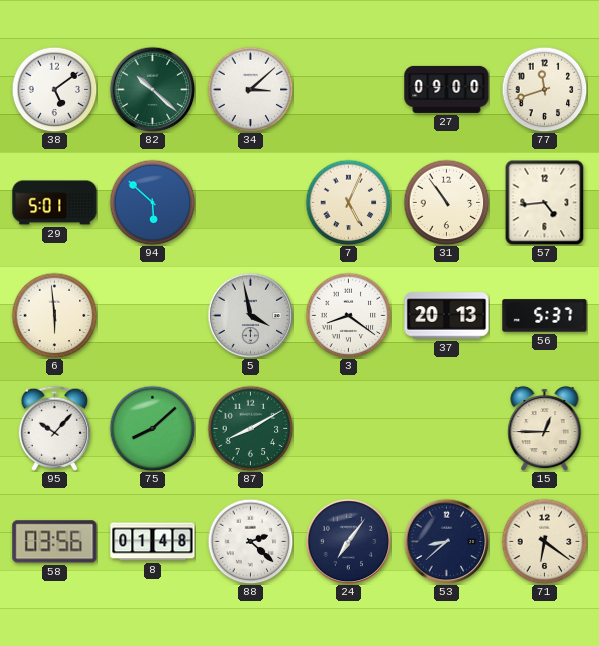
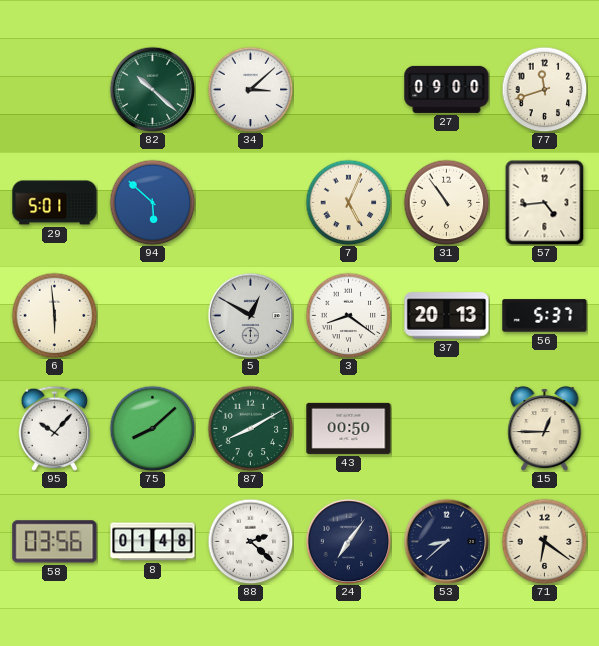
38: 5:09 -> none
5: 3:58 -> 12:50
43: none -> 00:50
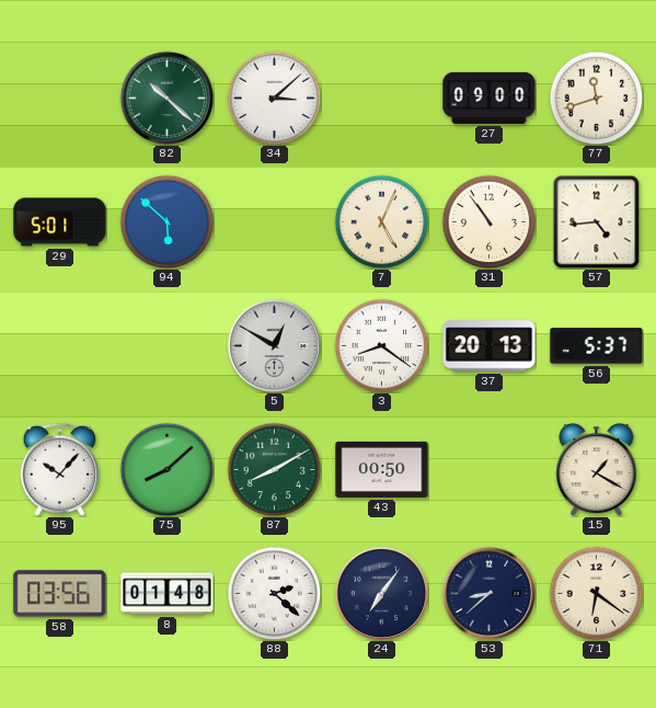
6: 5:59 -> none
15: 12:45 -> 1:20
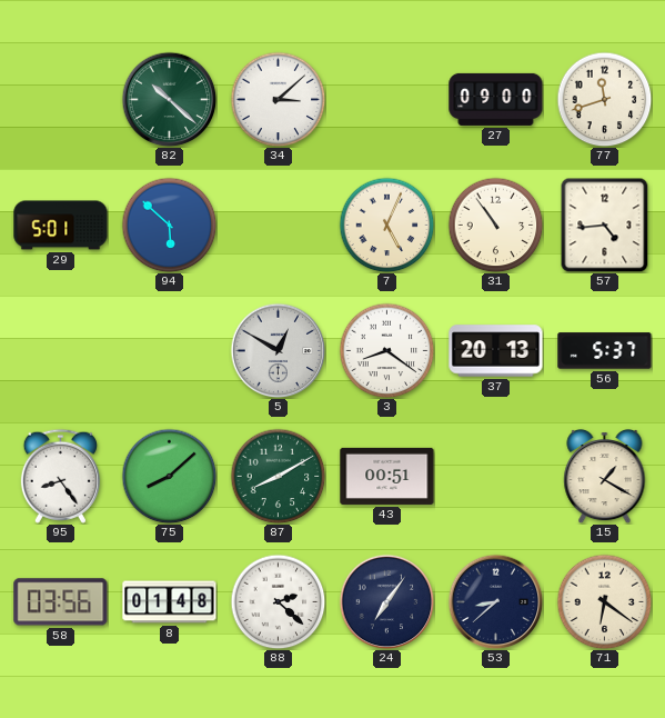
95: 10:07 -> 8:24
43: 00:50 -> 00:51
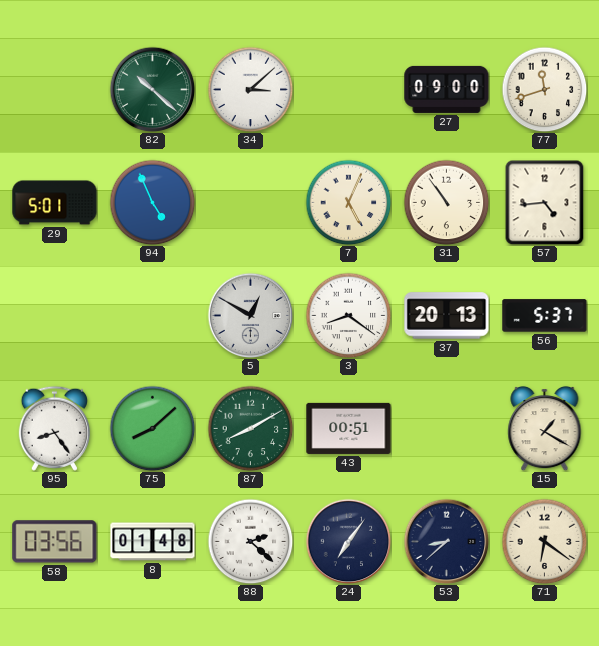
94: 5:52 -> 4:56
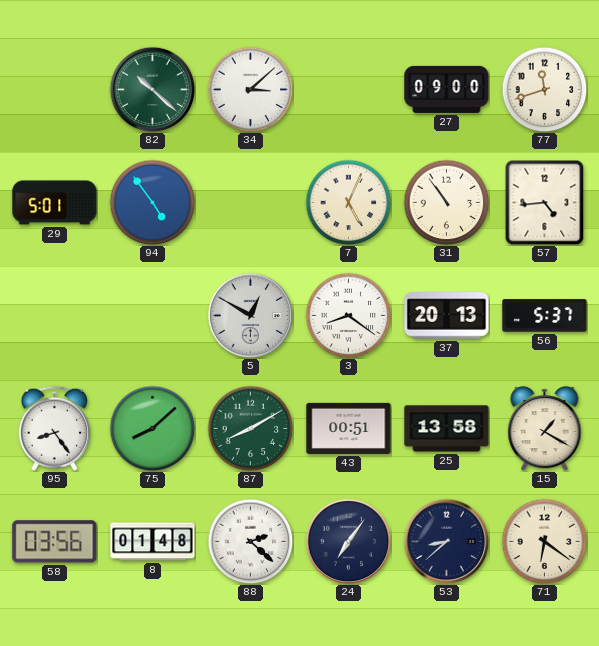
94: 4:56 -> 4:54
25: none -> 13:58
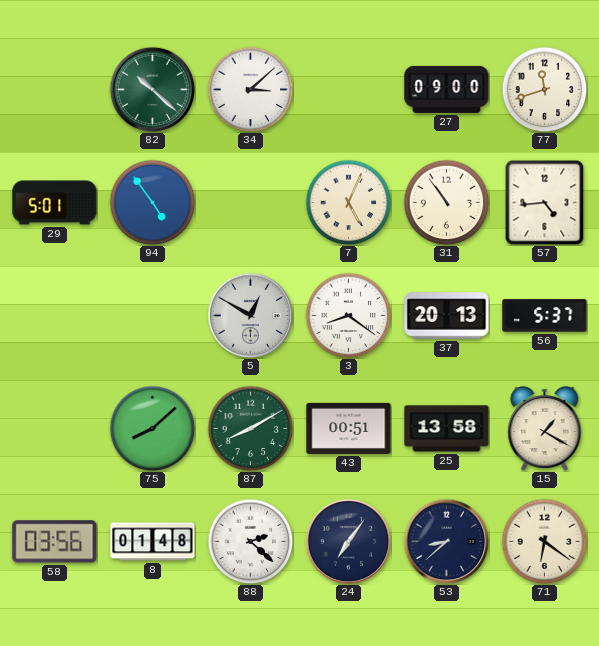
95: 8:24 -> none
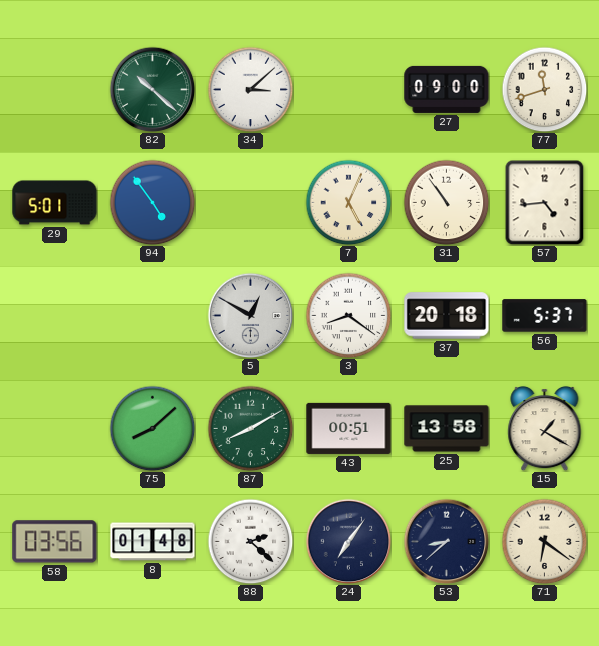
37: 20:13 -> 20:18
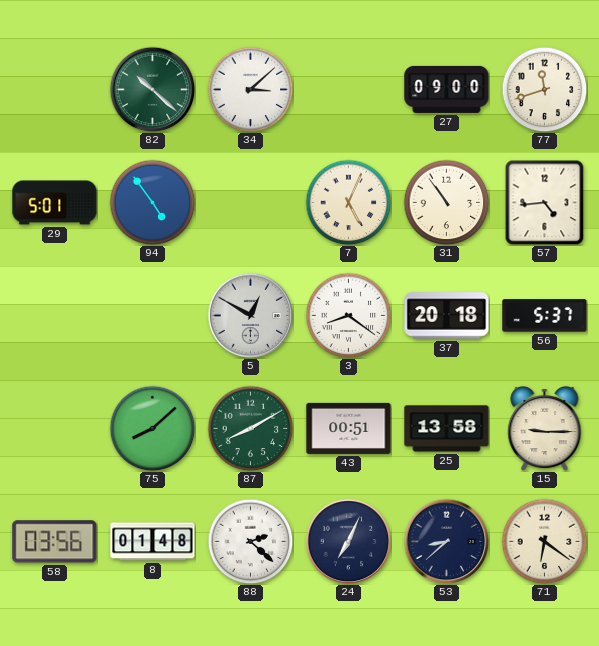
15: 1:20 -> 9:15
24: 7:06 -> 7:04
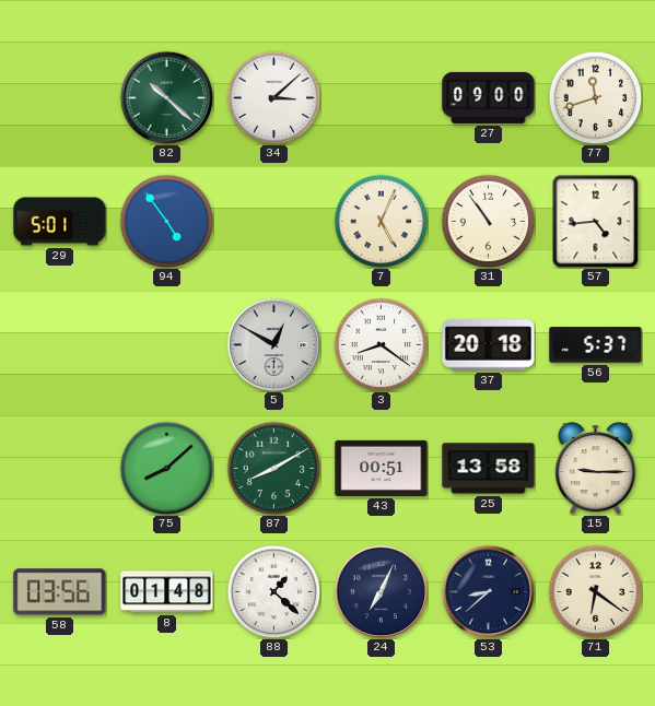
88: 2:22 -> 1:22
